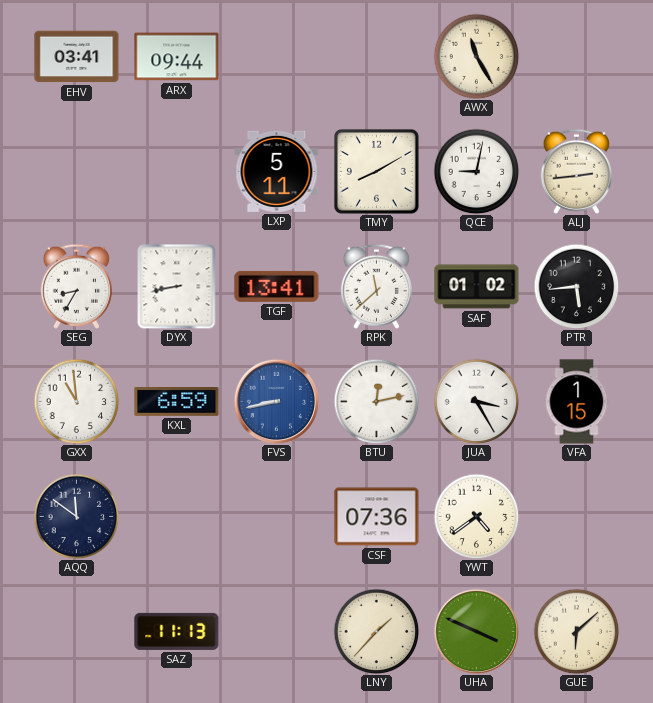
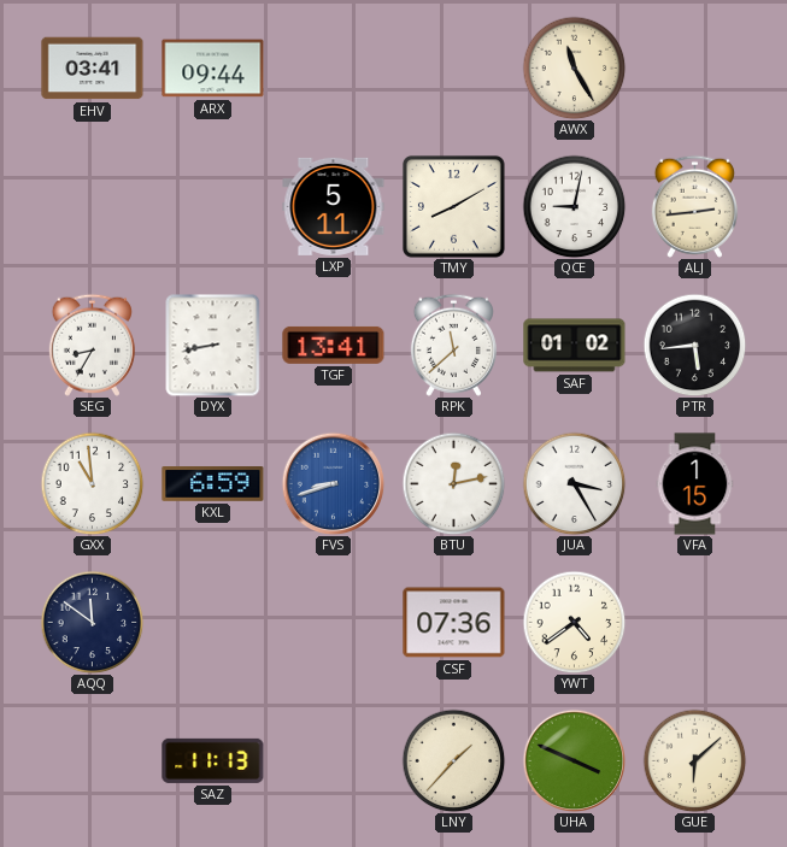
FVS: 8:43 -> 8:42
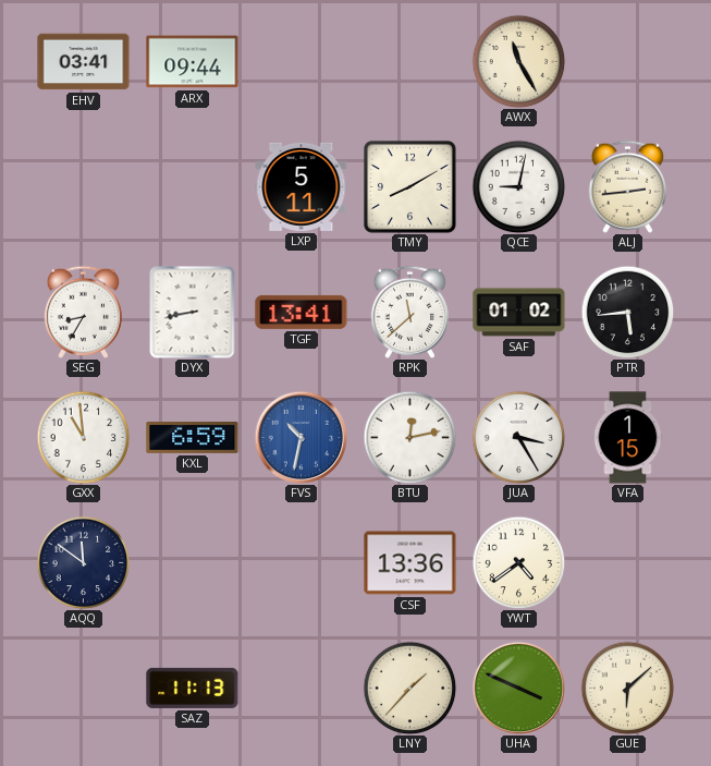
FVS: 8:42 -> 10:32
CSF: 07:36 -> 13:36
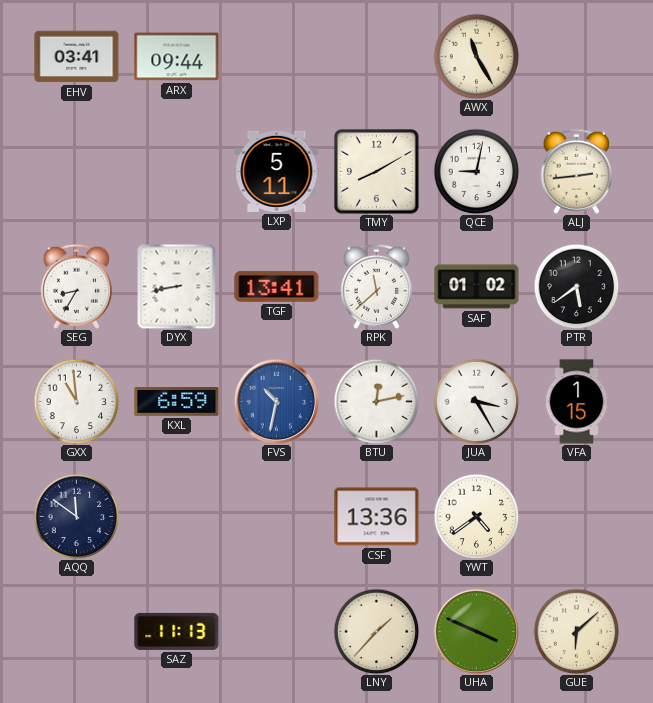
PTR: 5:44 -> 5:39
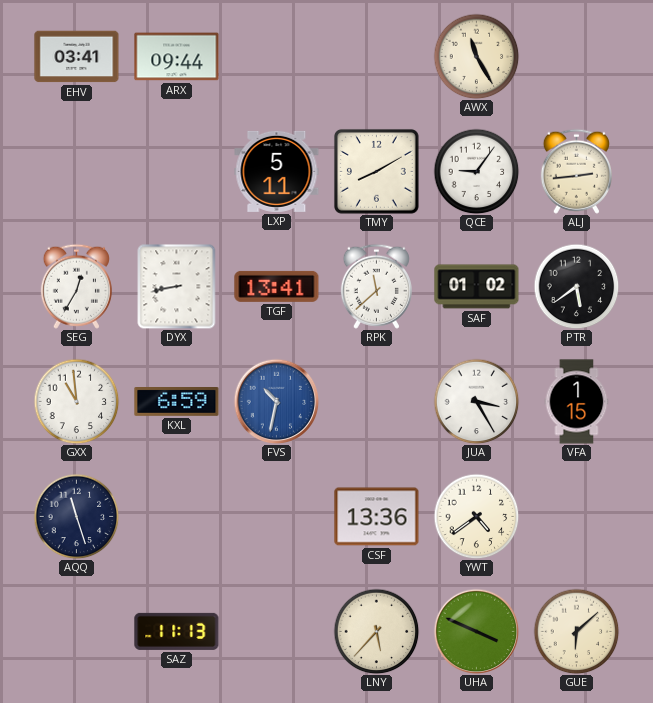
QCE: 9:02 -> 9:06
SEG: 8:35 -> 12:35
BTU: 12:13 -> none
AQQ: 11:51 -> 11:27
LNY: 1:37 -> 5:37
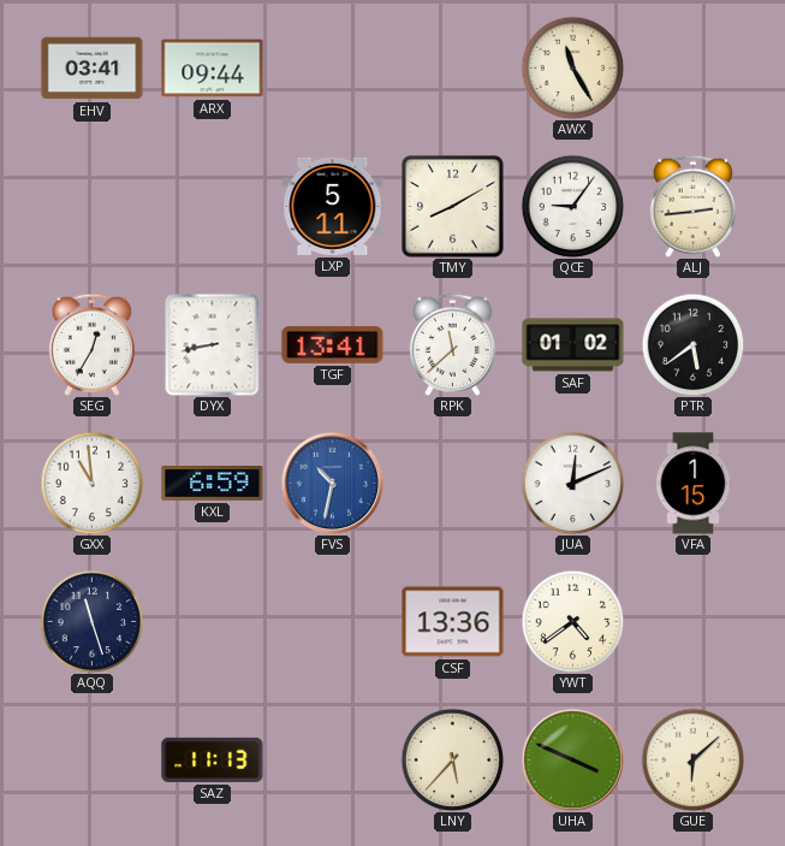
JUA: 3:25 -> 12:11
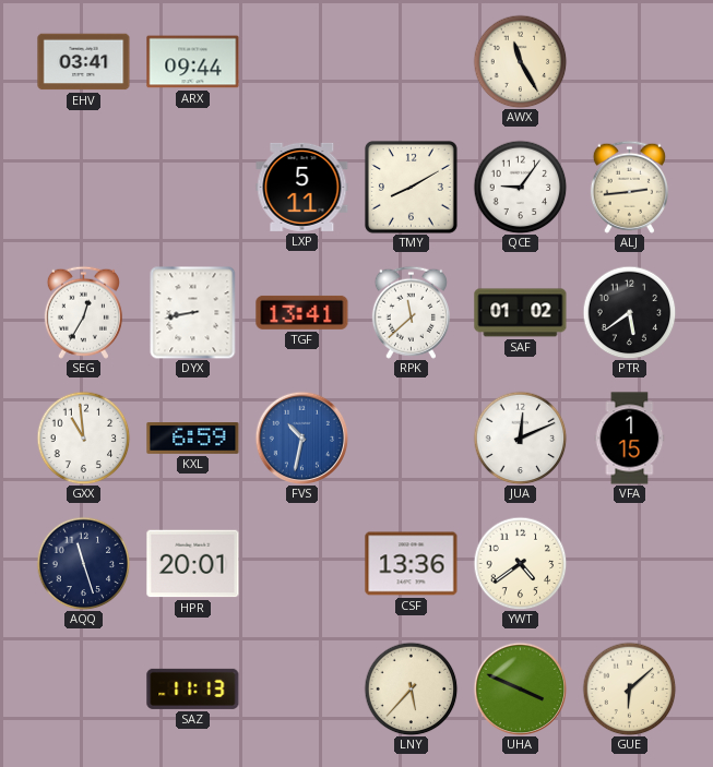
HPR: none -> 20:01
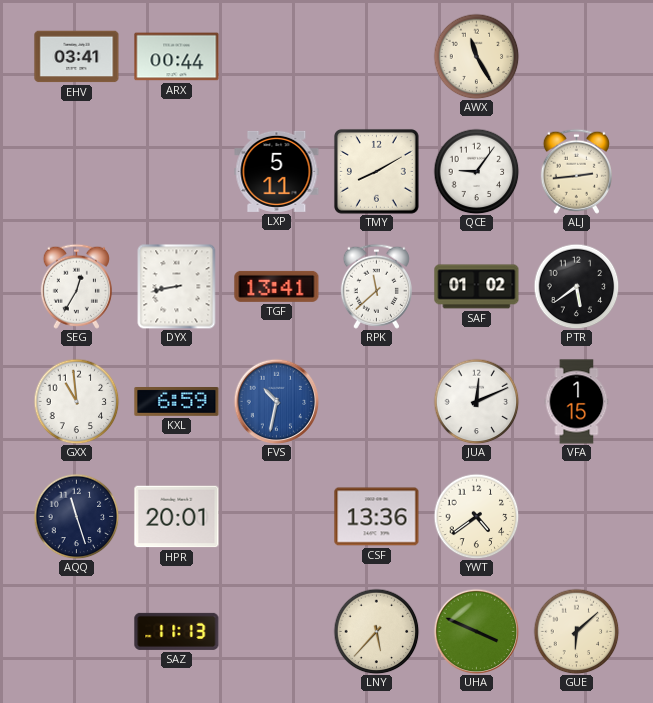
ARX: 09:44 -> 00:44
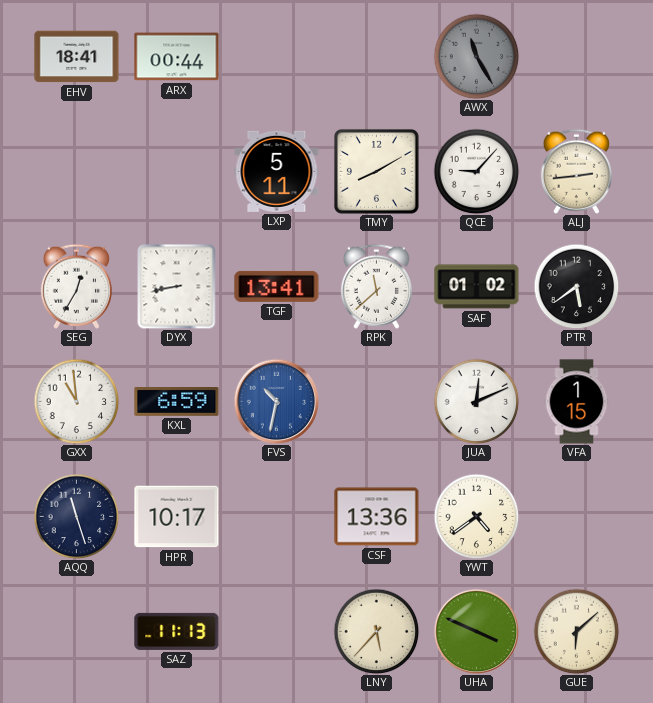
EHV: 03:41 -> 18:41
AWX dial: cream -> grey
QCE: 9:06 -> 9:07
HPR: 20:01 -> 10:17
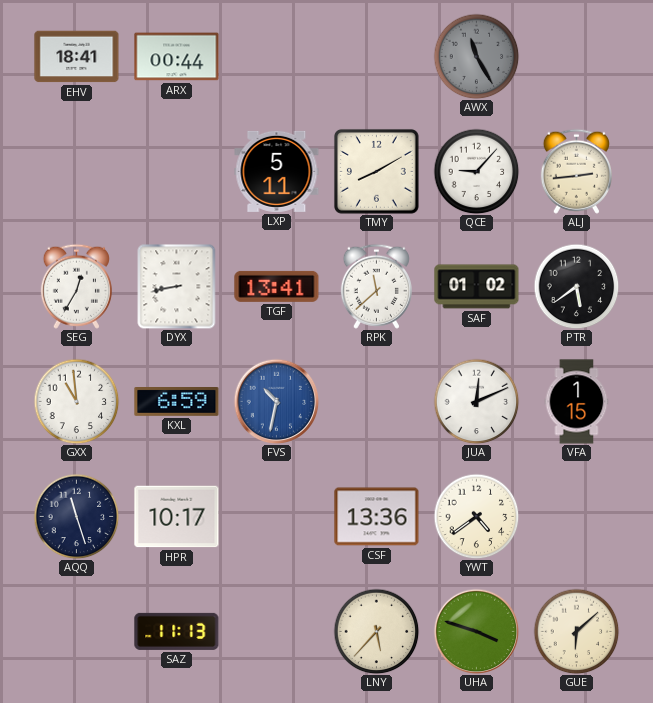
UHA: 3:49 -> 3:48
